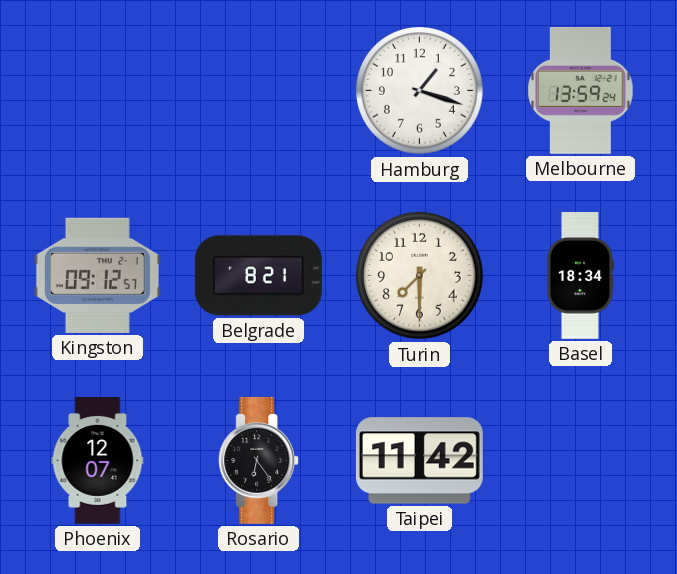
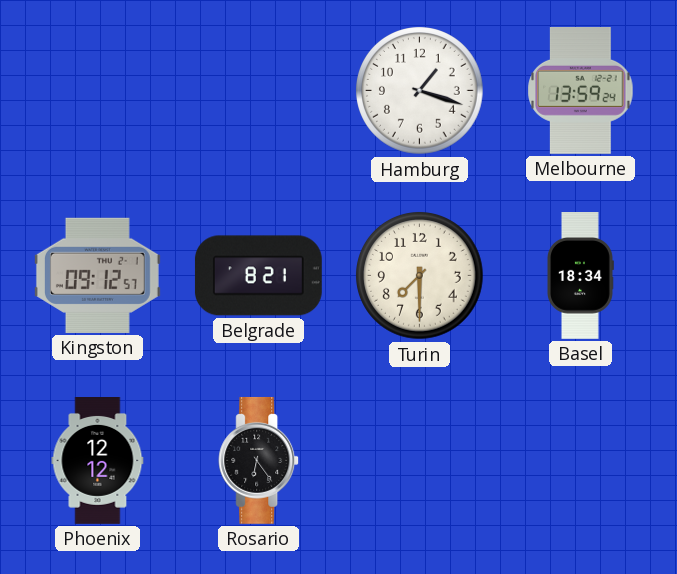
Phoenix: 12:07 -> 12:12
Taipei: 11:42 -> none
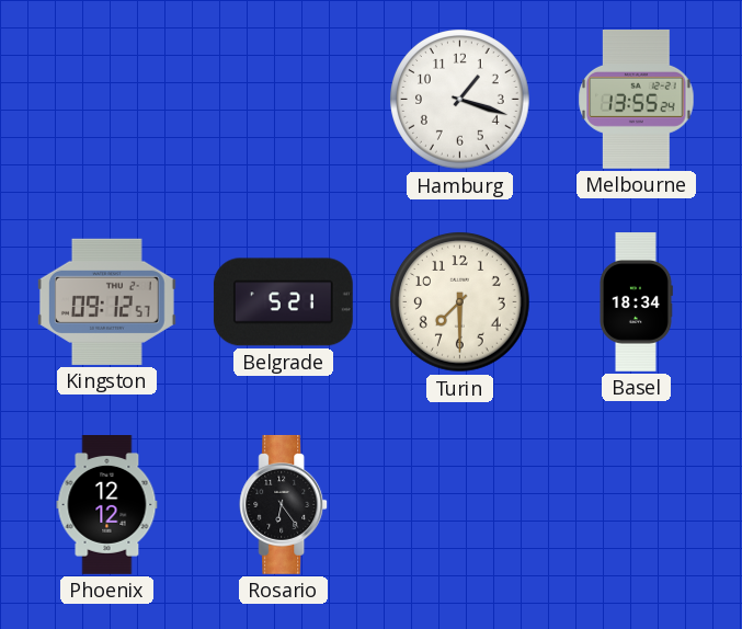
Melbourne: 13:59 -> 13:55
Belgrade: 8:21 -> 5:21
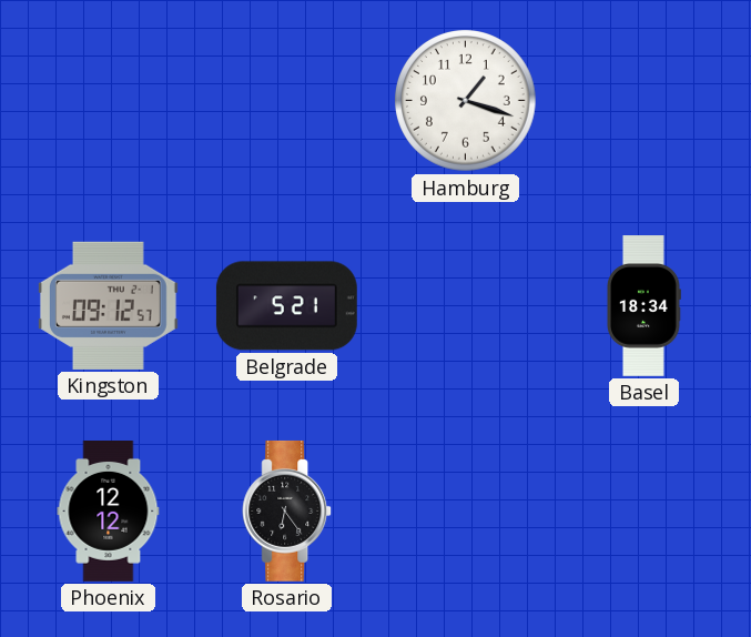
Melbourne: 13:55 -> none
Turin: 7:30 -> none
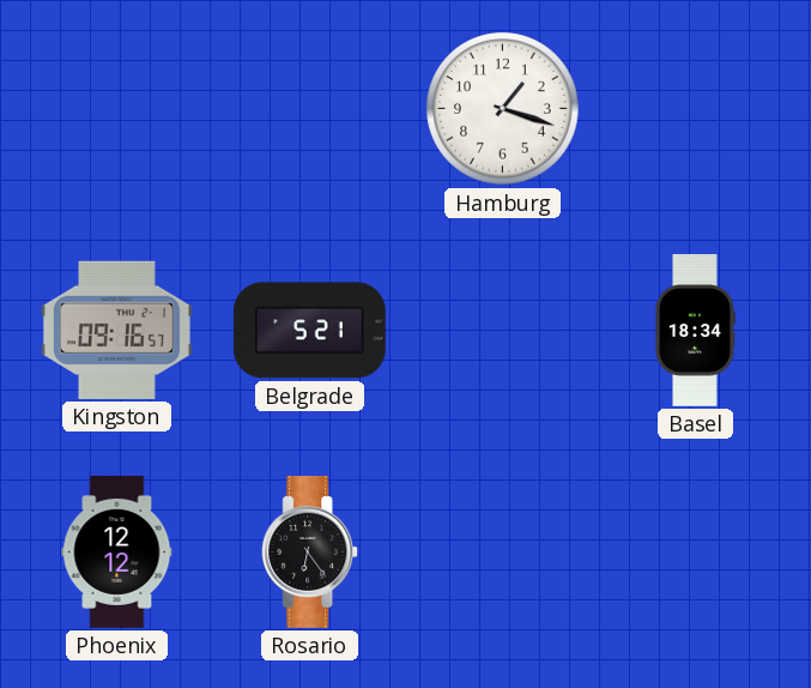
Kingston: 09:12 -> 09:16
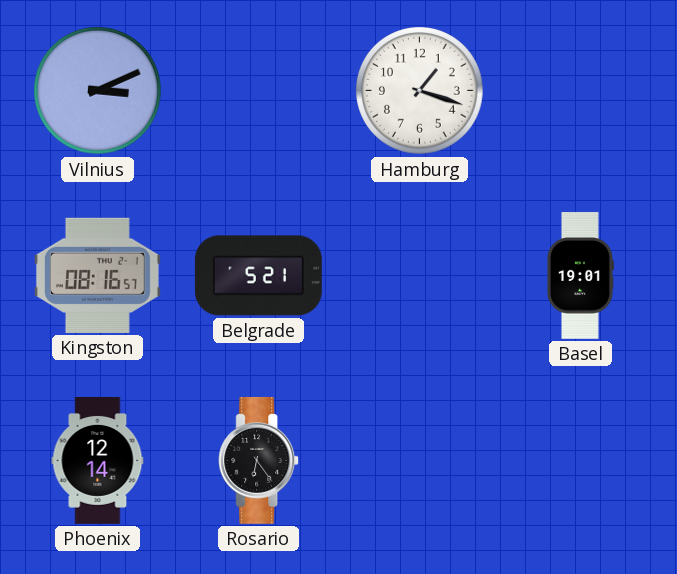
Vilnius: none -> 3:11
Kingston: 09:16 -> 08:16
Basel: 18:34 -> 19:01
Phoenix: 12:12 -> 12:14
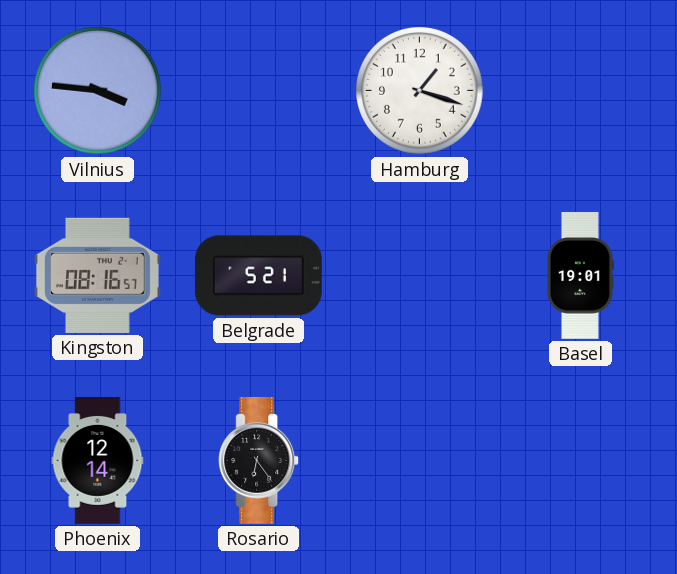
Vilnius: 3:11 -> 3:46
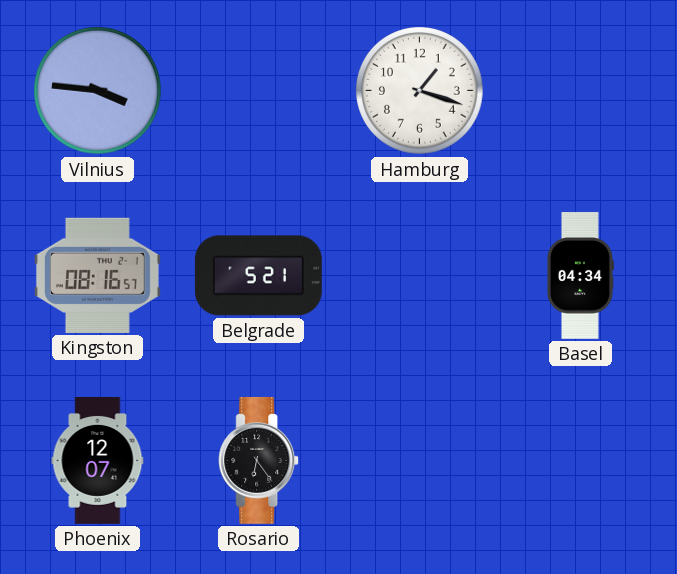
Basel: 19:01 -> 04:34
Phoenix: 12:14 -> 12:07
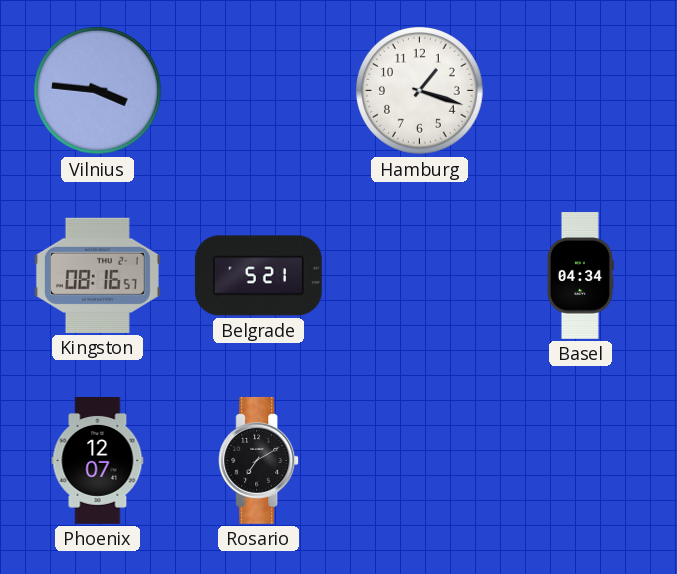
Rosario: 6:24 -> 7:10
